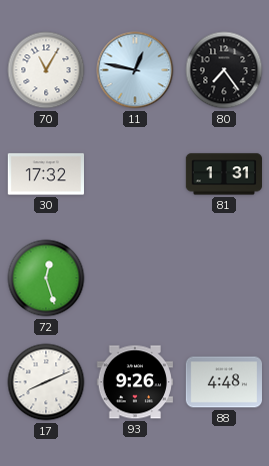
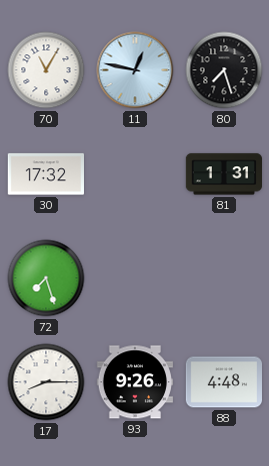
80: 7:24 -> 7:27
72: 12:27 -> 7:27
17: 8:11 -> 8:15
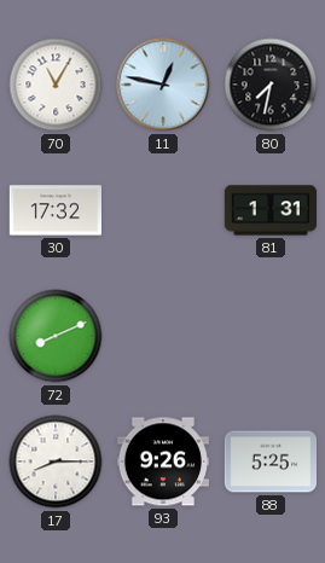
80: 7:27 -> 7:32
72: 7:27 -> 8:11
88: 4:48 -> 5:25
